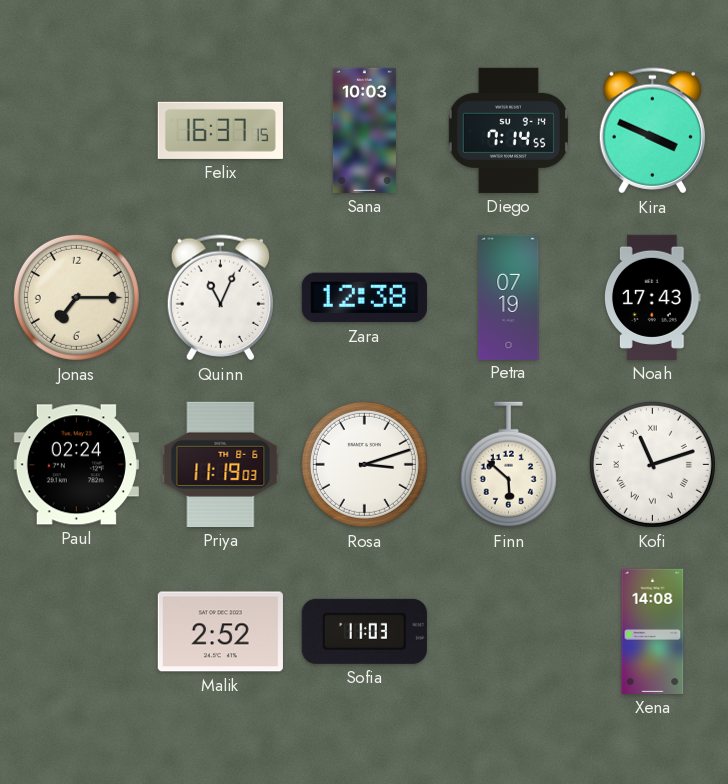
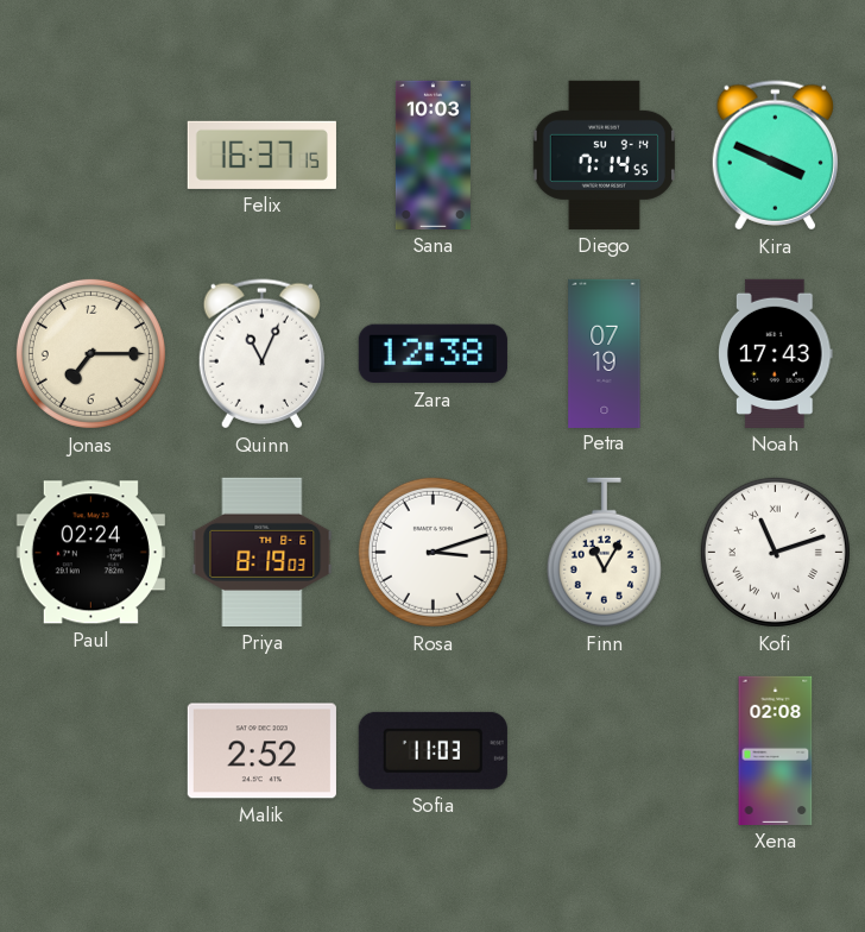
Priya: 11:19 -> 8:19
Finn: 5:52 -> 11:05
Xena: 14:08 -> 02:08
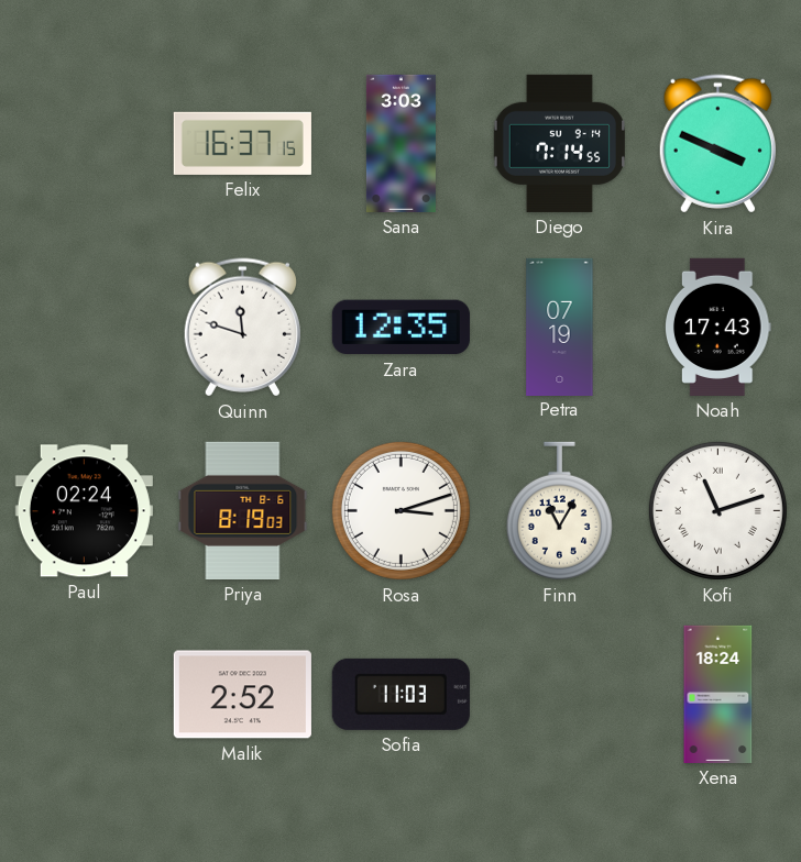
Sana: 10:03 -> 3:03
Jonas: 7:15 -> none
Quinn: 11:04 -> 11:48
Zara: 12:38 -> 12:35
Xena: 02:08 -> 18:24
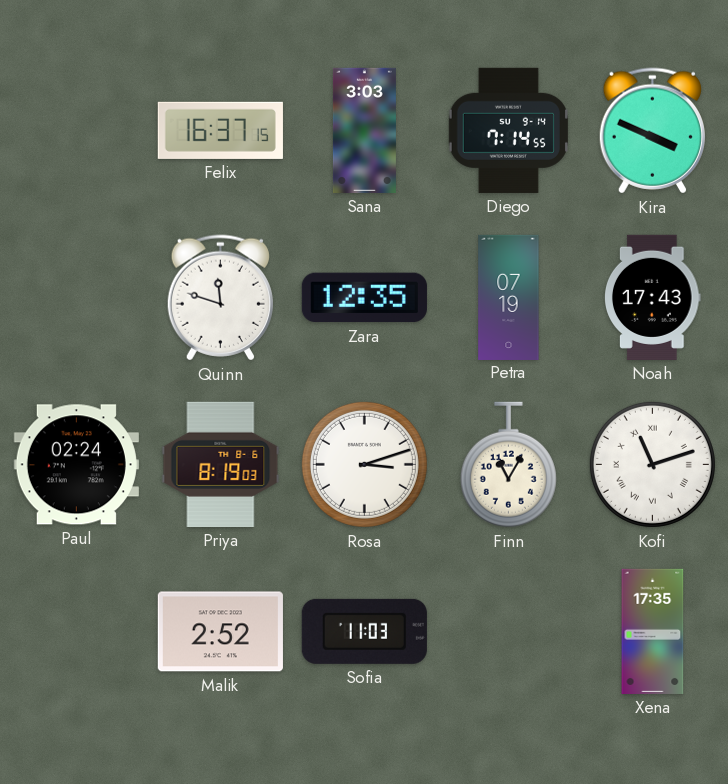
Xena: 18:24 -> 17:35
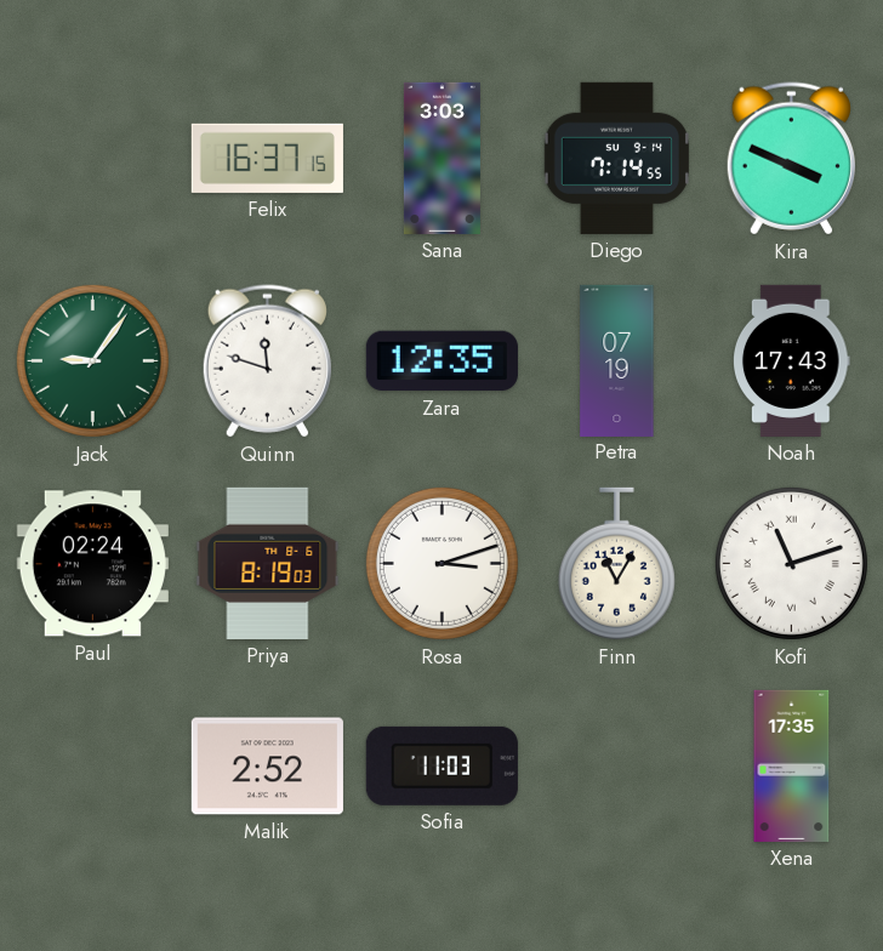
Jack: none -> 9:06
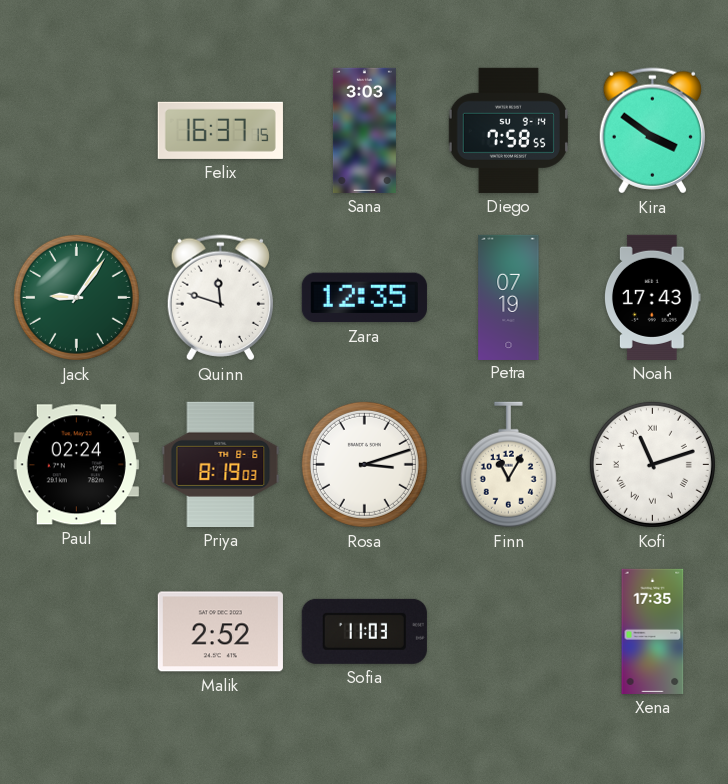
Diego: 7:14 -> 7:58
Kira: 3:49 -> 3:51
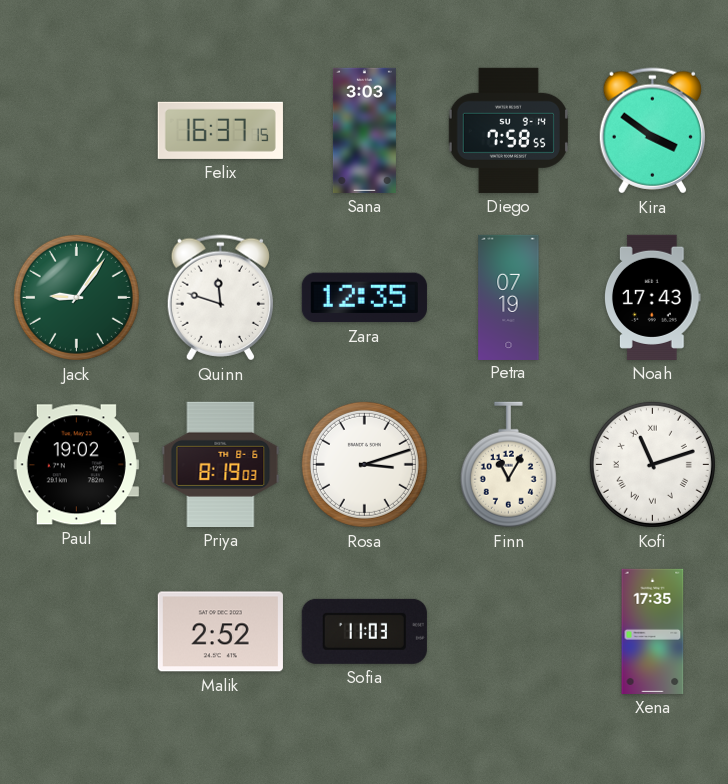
Paul: 02:24 -> 19:02
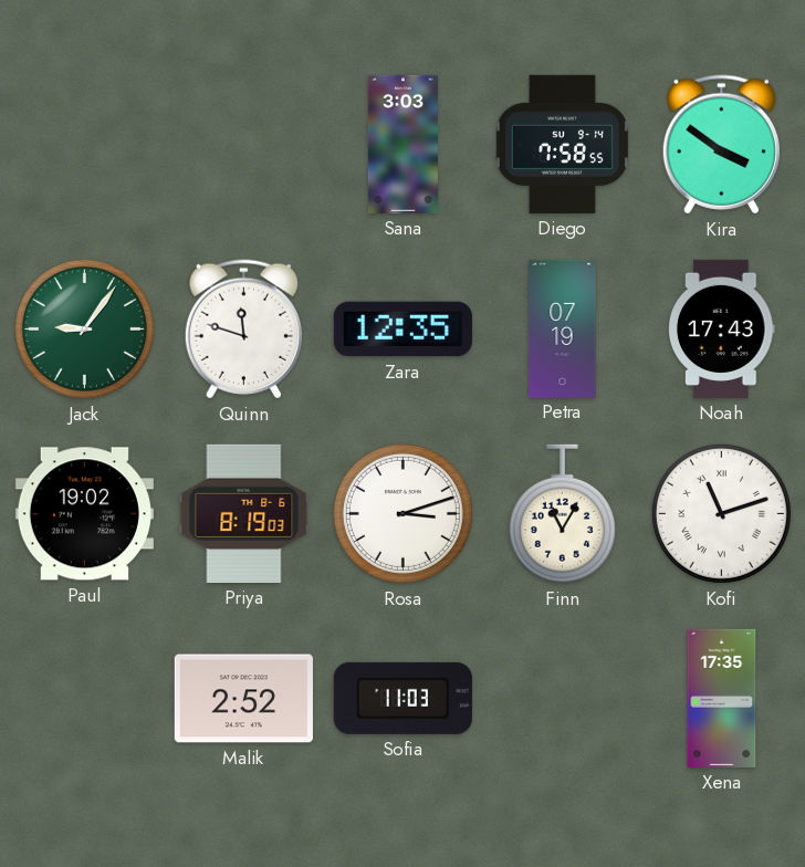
Felix: 16:37 -> none
